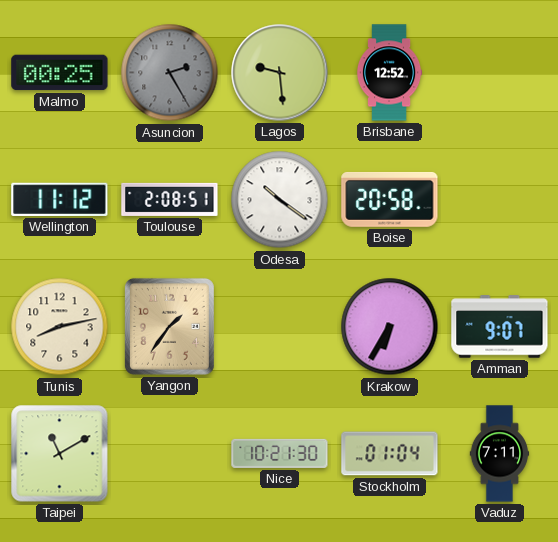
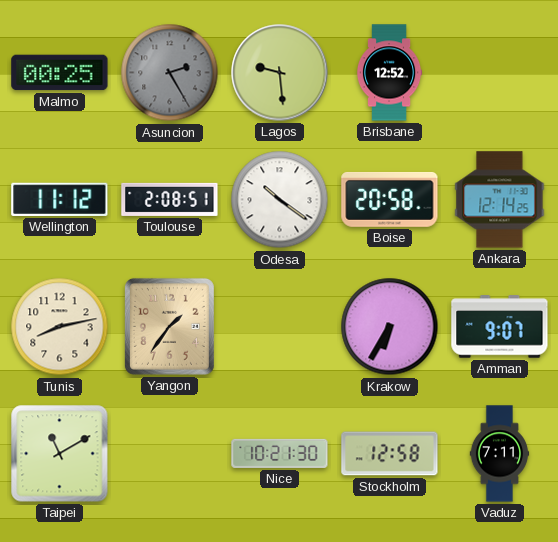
Ankara: none -> 12:14
Stockholm: 01:04 -> 12:58
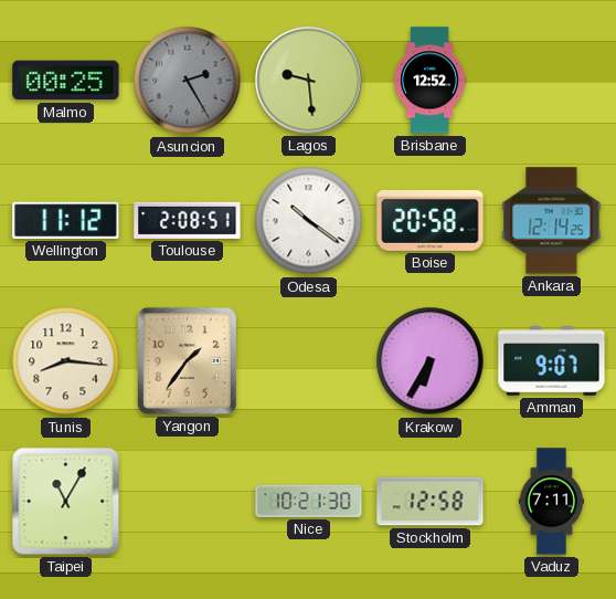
Tunis: 8:13 -> 8:16
Taipei: 11:10 -> 11:05
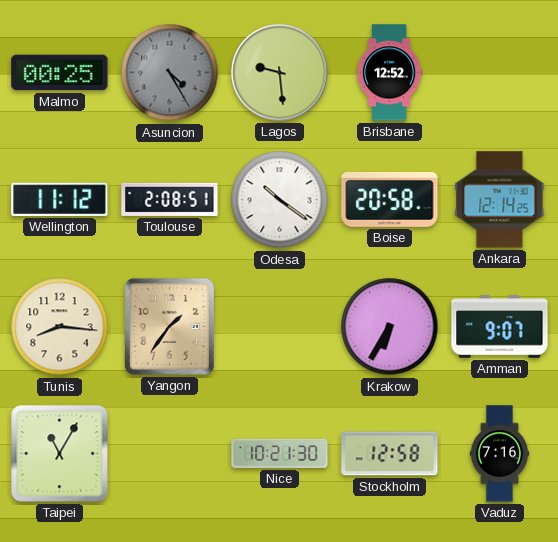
Asuncion: 2:25 -> 4:25
Vaduz: 7:11 -> 7:16
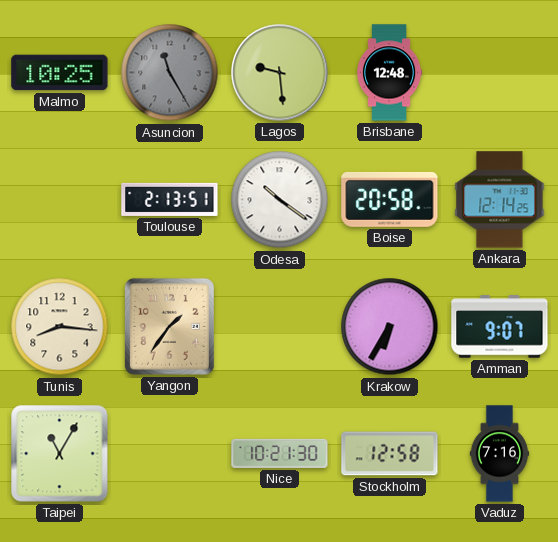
Malmo: 00:25 -> 10:25
Asuncion: 4:25 -> 11:25
Brisbane: 12:52 -> 12:48
Wellington: 11:12 -> none
Toulouse: 2:08 -> 2:13
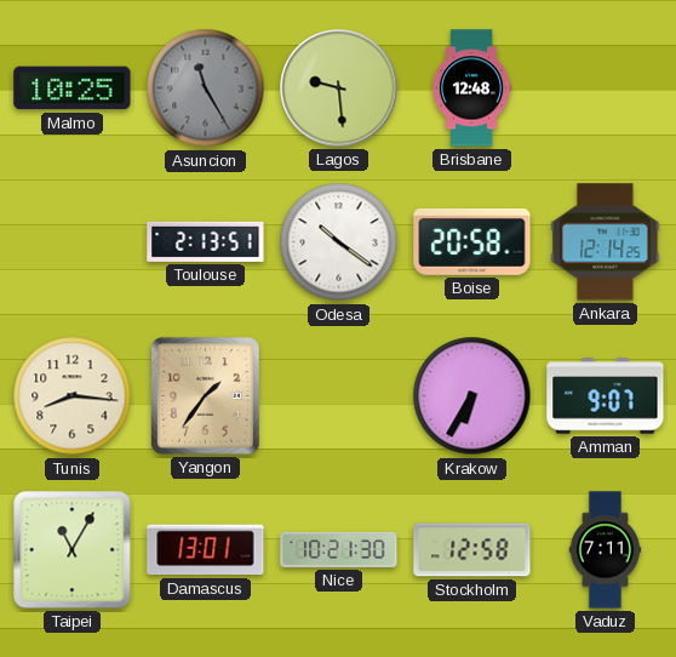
Damascus: none -> 13:01
Vaduz: 7:16 -> 7:11
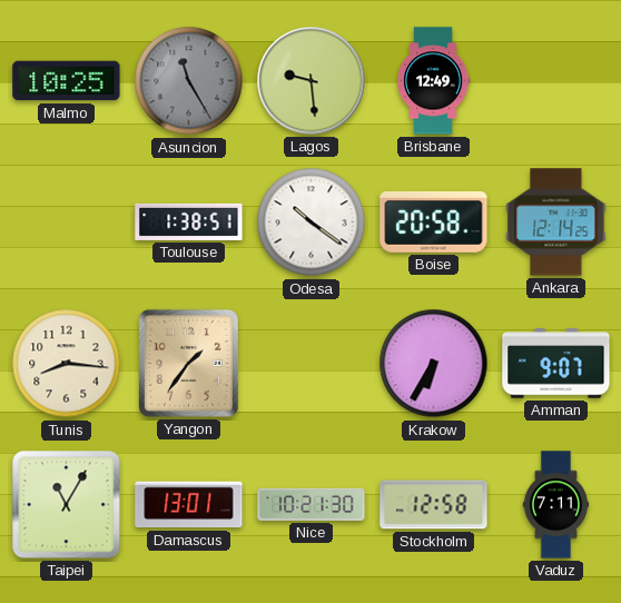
Brisbane: 12:48 -> 12:49
Toulouse: 2:13 -> 1:38
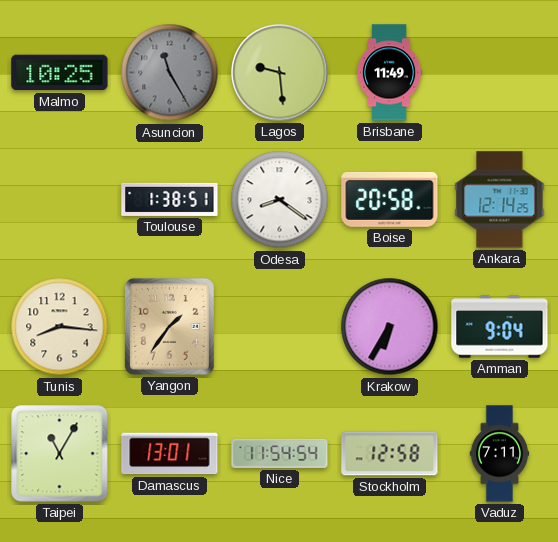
Brisbane: 12:49 -> 11:49
Odesa: 10:21 -> 8:21
Amman: 9:07 -> 9:04
Nice: 10:21 -> 11:54
